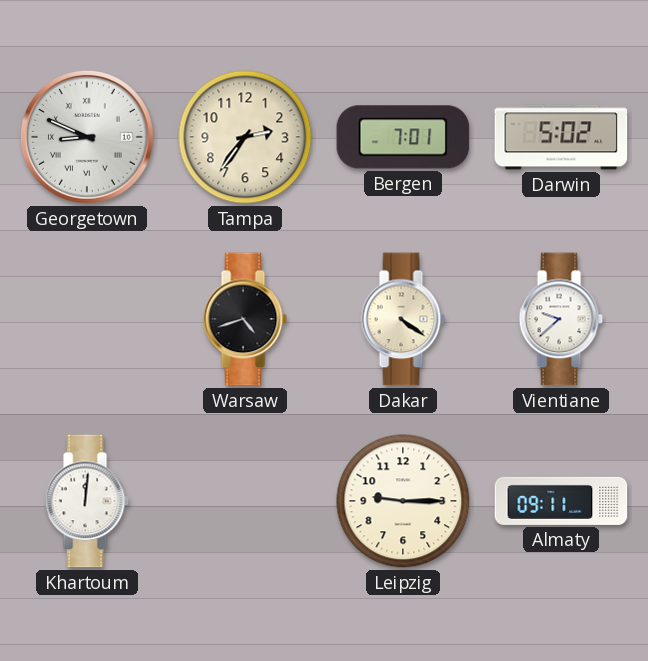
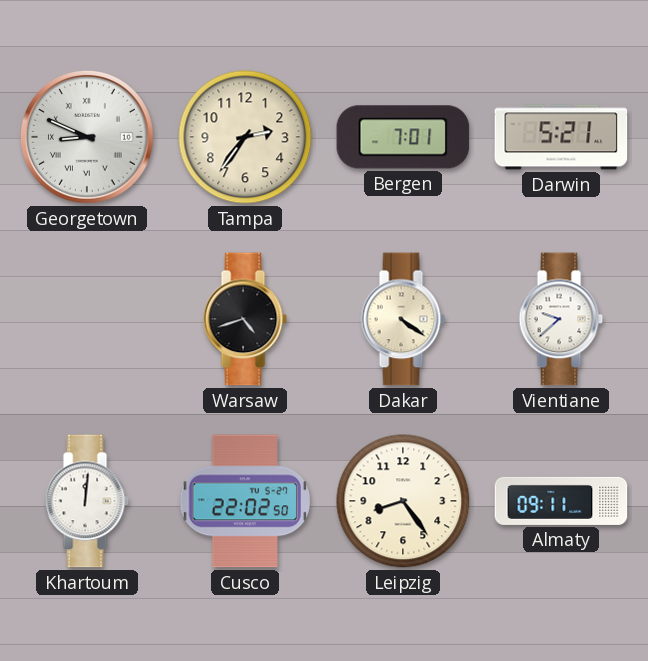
Darwin: 5:02 -> 5:21
Cusco: none -> 22:02
Leipzig: 9:15 -> 8:24
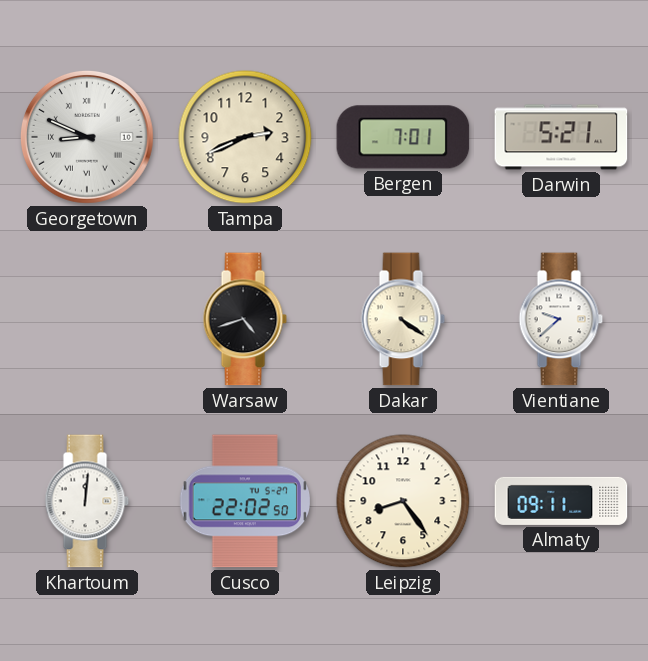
Tampa: 2:36 -> 2:41
